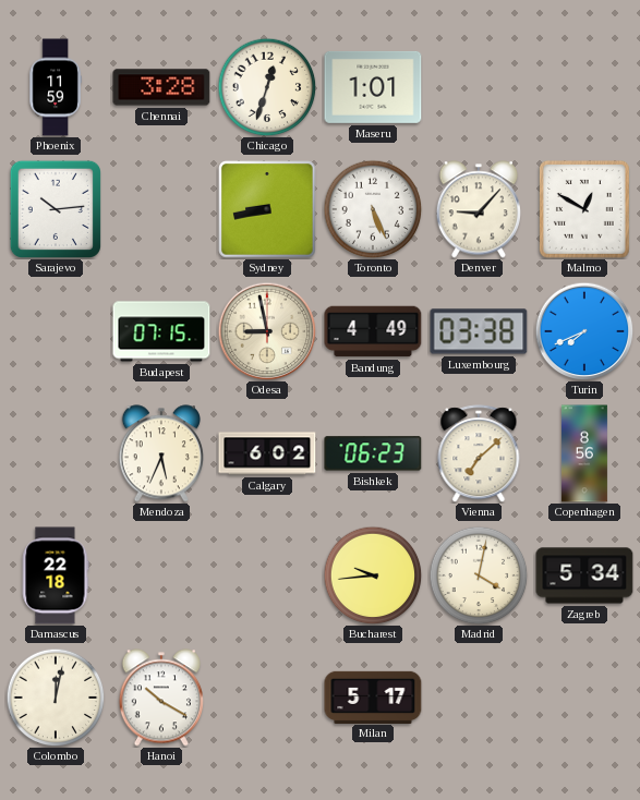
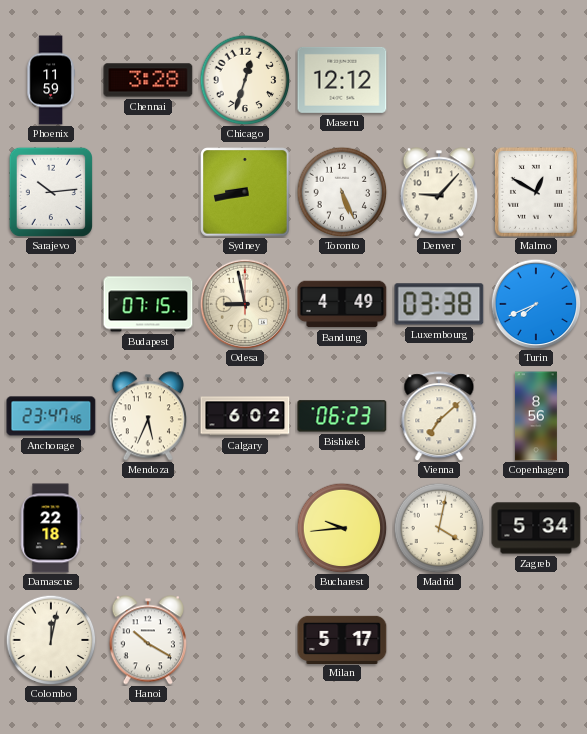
Maseru: 1:01 -> 12:12
Anchorage: none -> 23:47
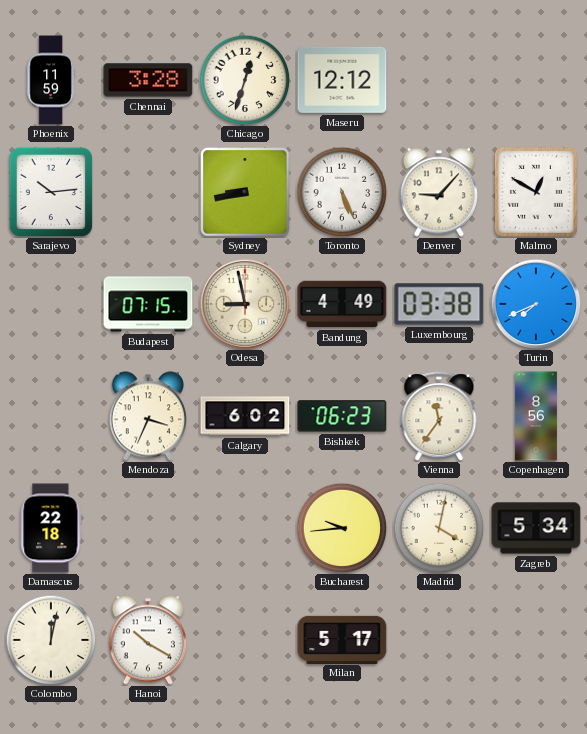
Anchorage: 23:47 -> none
Mendoza: 5:34 -> 3:34
Vienna: 7:08 -> 11:36
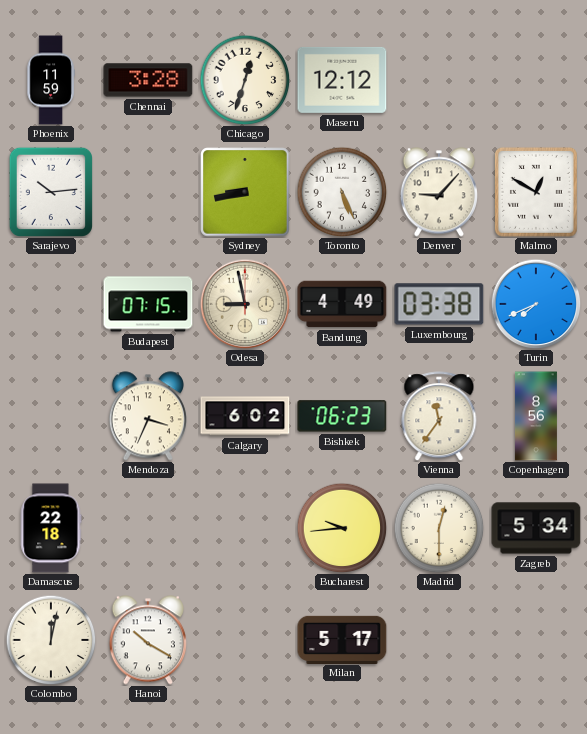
Madrid: 4:02 -> 12:30
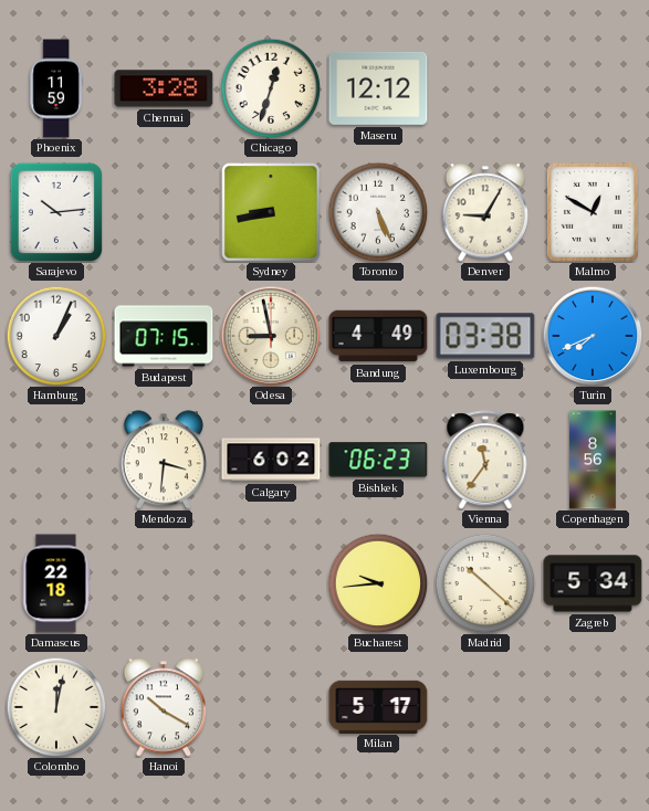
Denver: 9:07 -> 9:05
Hamburg: none -> 1:04
Mendoza: 3:34 -> 3:31
Madrid: 12:30 -> 10:22
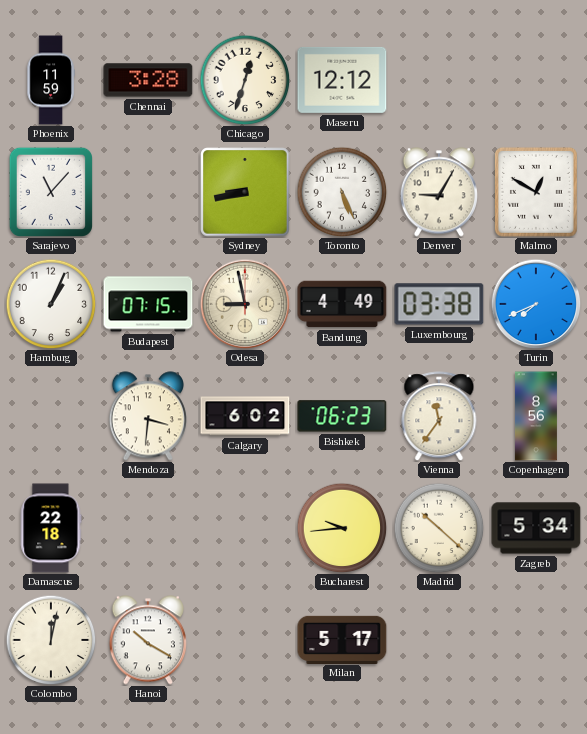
Sarajevo: 10:14 -> 11:07
